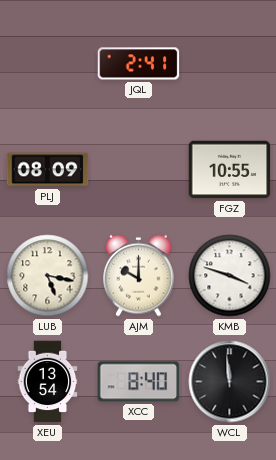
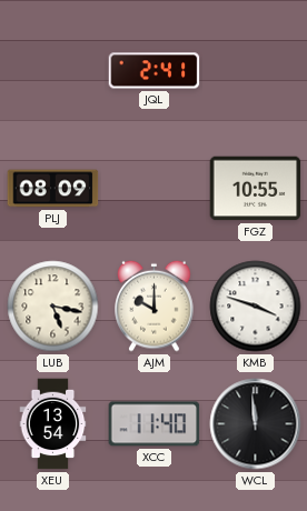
XCC: 8:40 -> 11:40
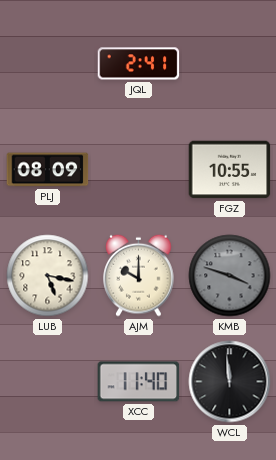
KMB dial: white -> grey
XEU: 13:54 -> none
